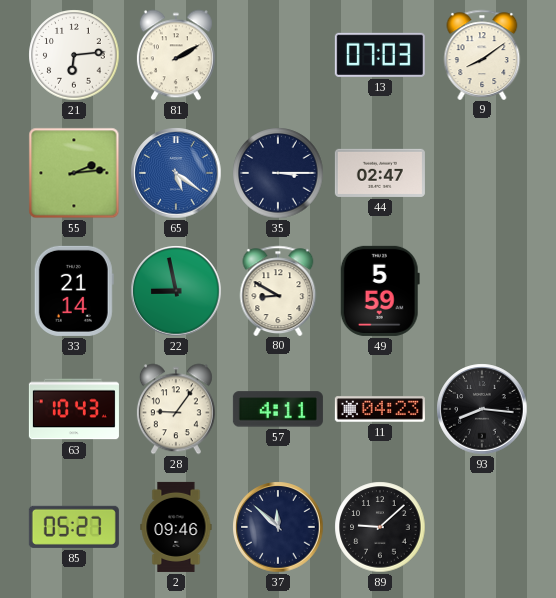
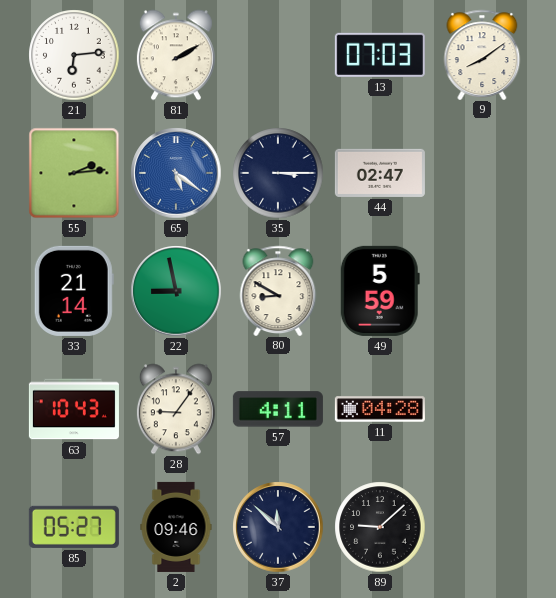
11: 04:23 -> 04:28
93: 8:16 -> none
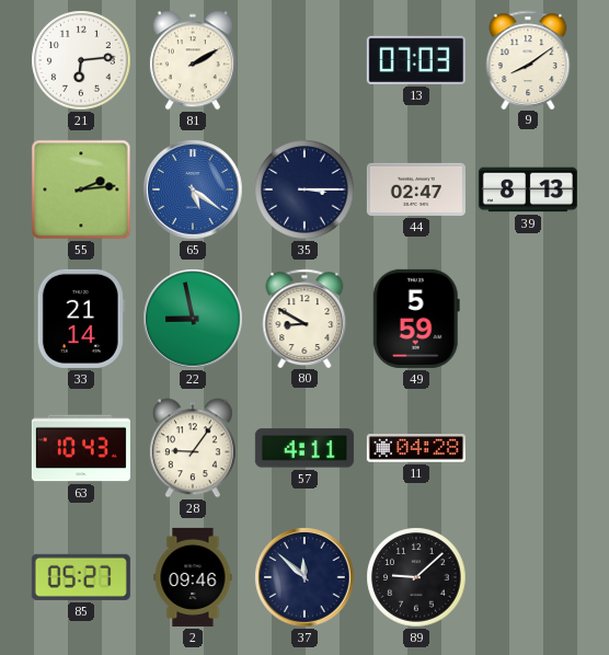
39: none -> 8:13
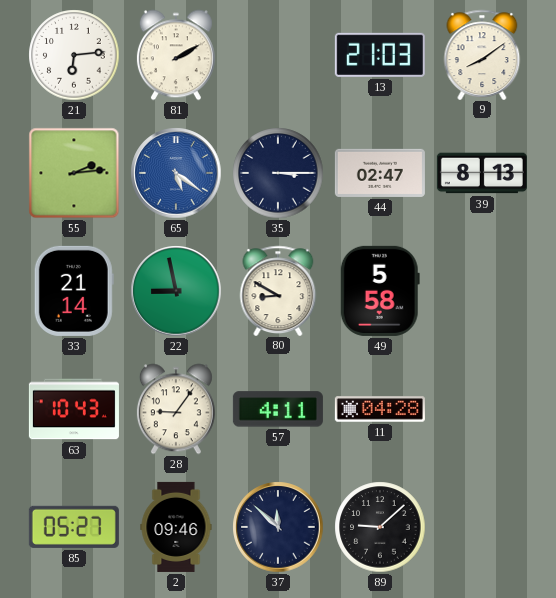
13: 07:03 -> 21:03
49: 5:59 -> 5:58
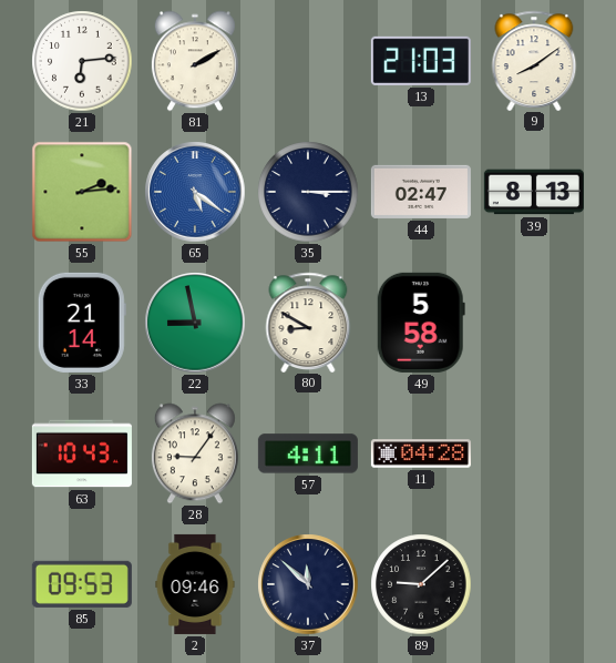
85: 05:27 -> 09:53
